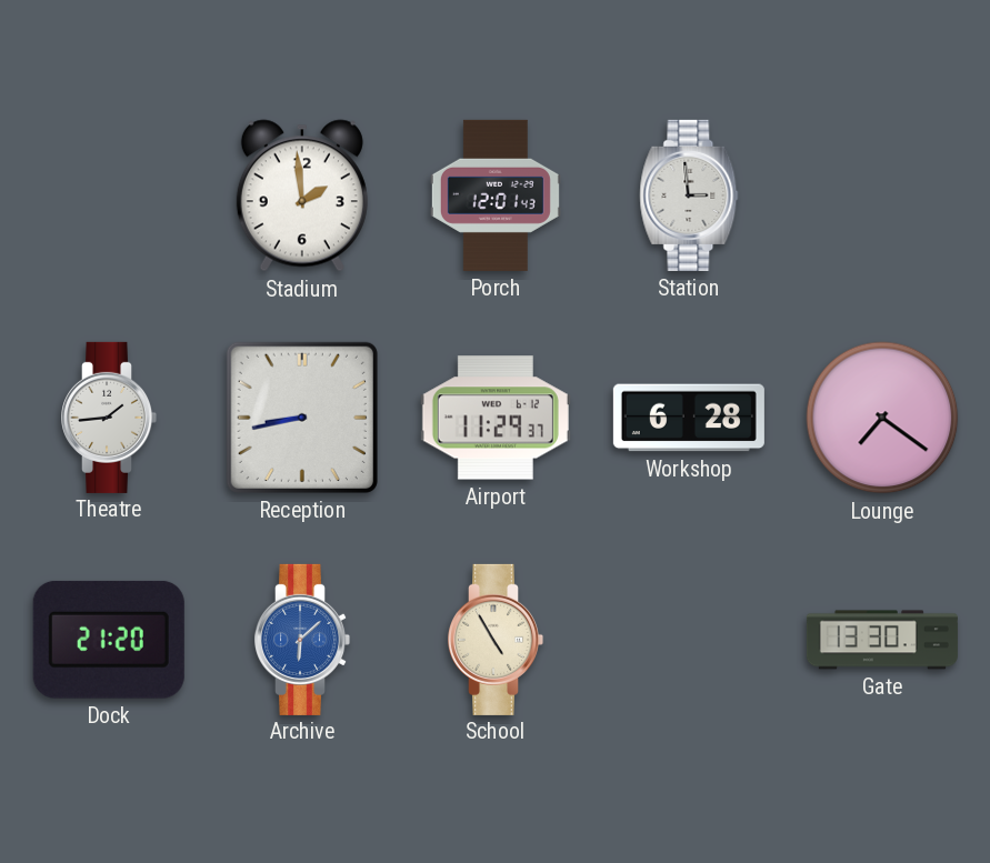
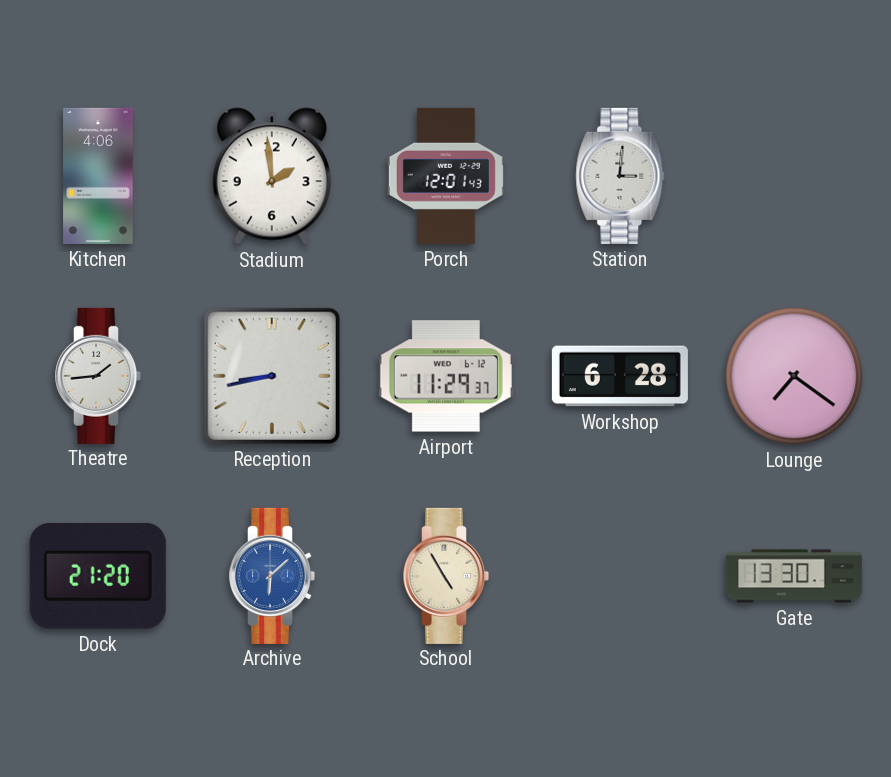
Kitchen: none -> 4:06
Station: 2:59 -> 3:01
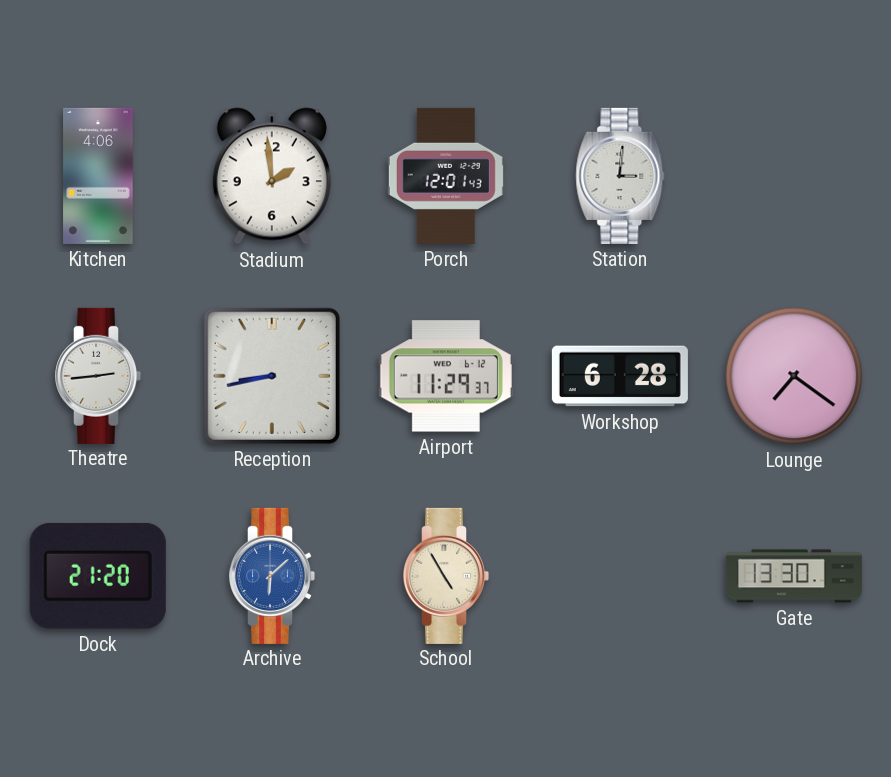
Theatre: 1:44 -> 2:44
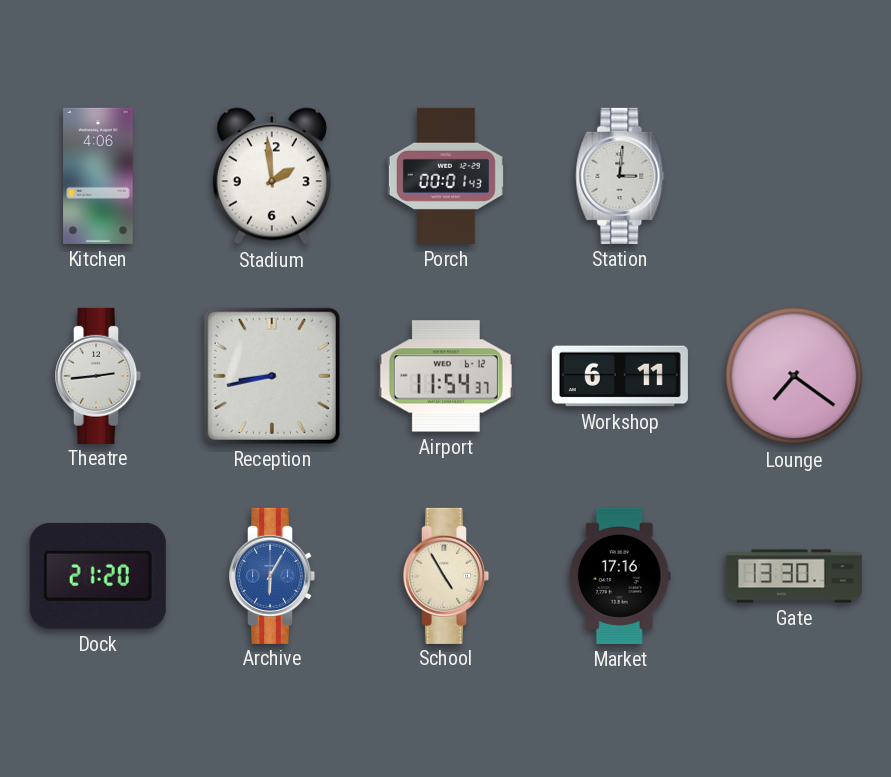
Porch: 12:01 -> 00:01
Airport: 11:29 -> 11:54
Workshop: 6:28 -> 6:11
Archive: 6:08 -> 6:05
Market: none -> 17:16
